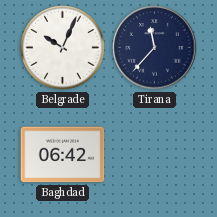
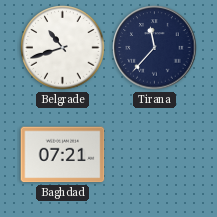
Belgrade: 10:04 -> 10:42
Baghdad: 06:42 -> 07:21
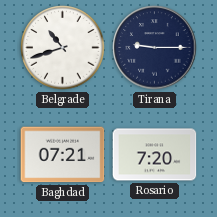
Tirana: 11:37 -> 9:15
Rosario: none -> 7:20
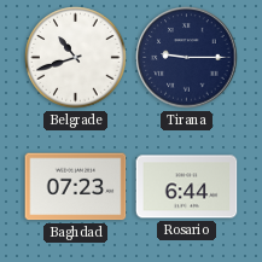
Baghdad: 07:21 -> 07:23
Rosario: 7:20 -> 6:44
